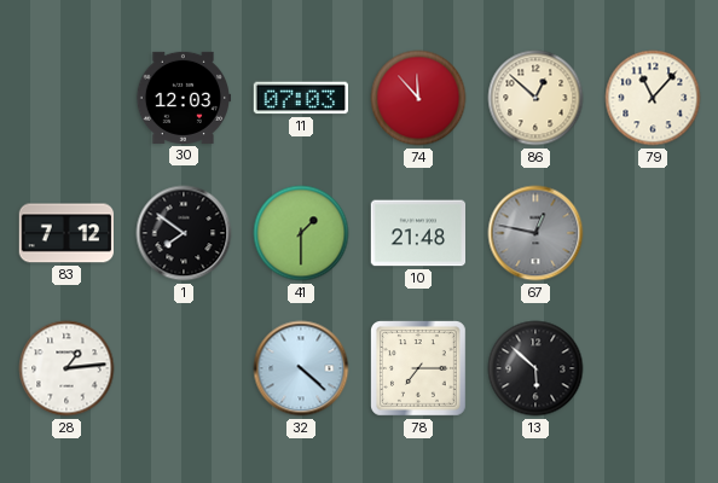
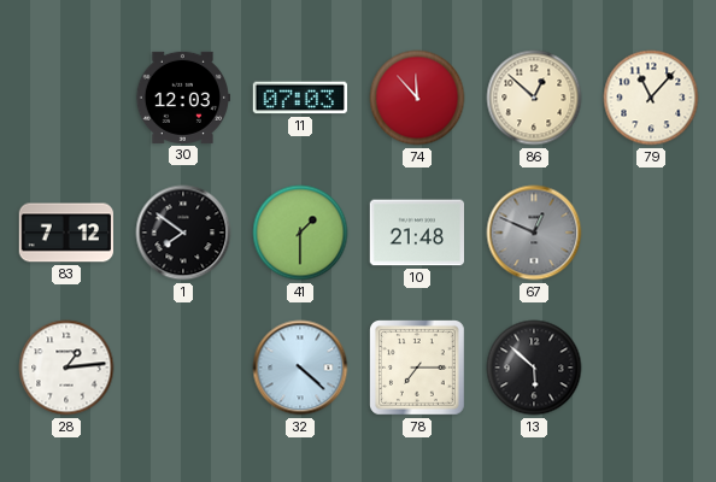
67: 12:47 -> 12:49
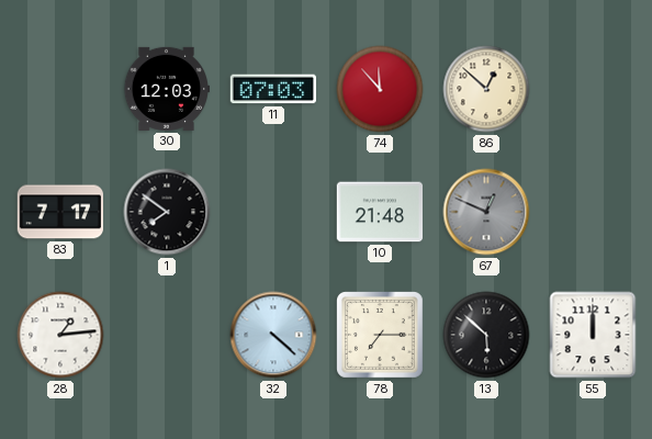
79: 11:07 -> none
83: 7:12 -> 7:17
41: 1:30 -> none
55: none -> 12:00
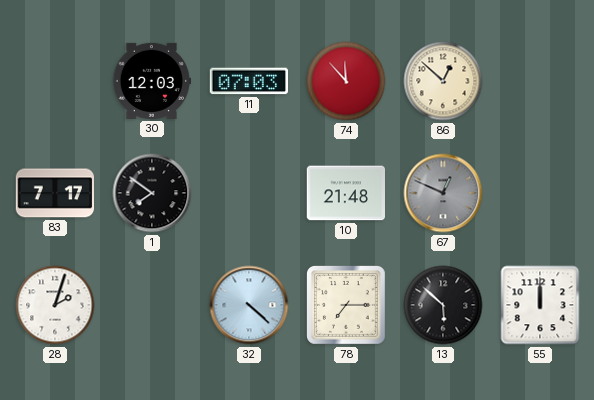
28: 1:14 -> 2:03
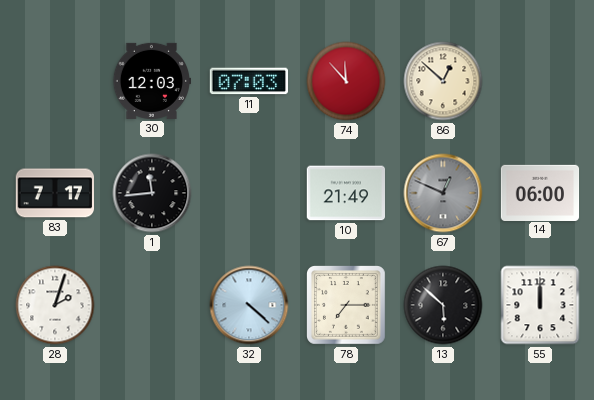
1: 7:51 -> 11:44
10: 21:48 -> 21:49
14: none -> 06:00
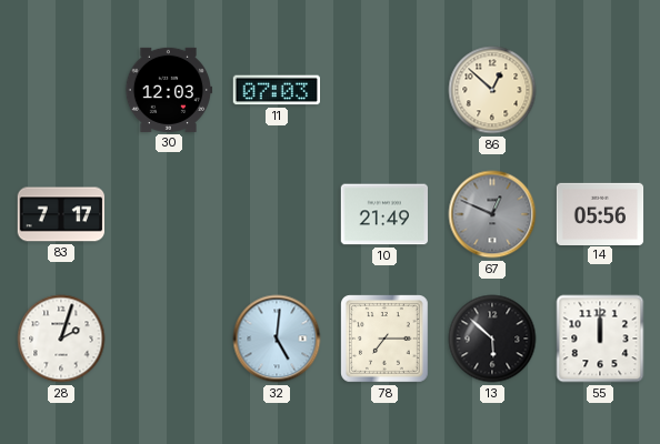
74: 11:53 -> none
1: 11:44 -> none
14: 06:00 -> 05:56
32: 4:22 -> 5:01
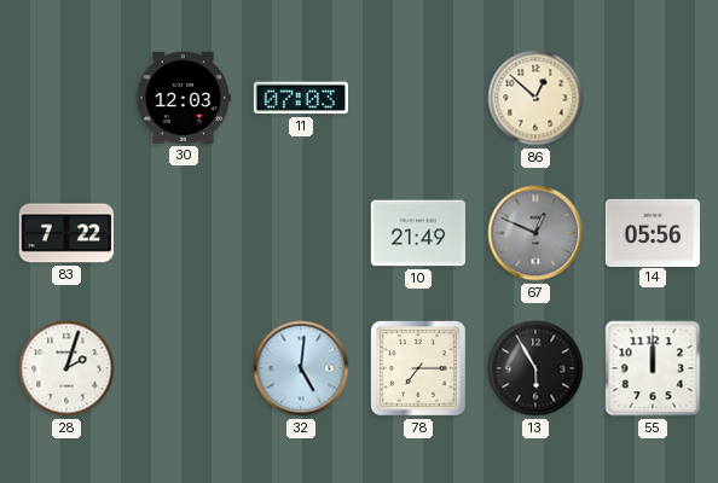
83: 7:17 -> 7:22
13: 5:52 -> 5:55
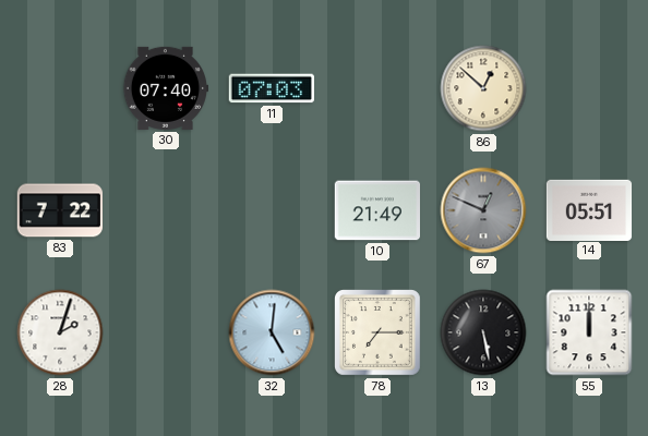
30: 12:03 -> 07:40
14: 05:56 -> 05:51
13: 5:55 -> 5:28
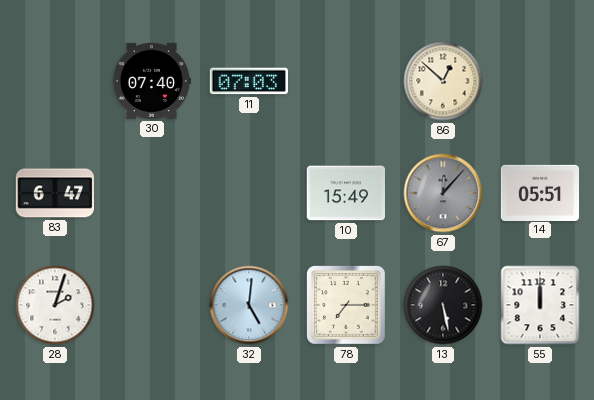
83: 7:22 -> 6:47
10: 21:49 -> 15:49
67: 12:49 -> 12:07
